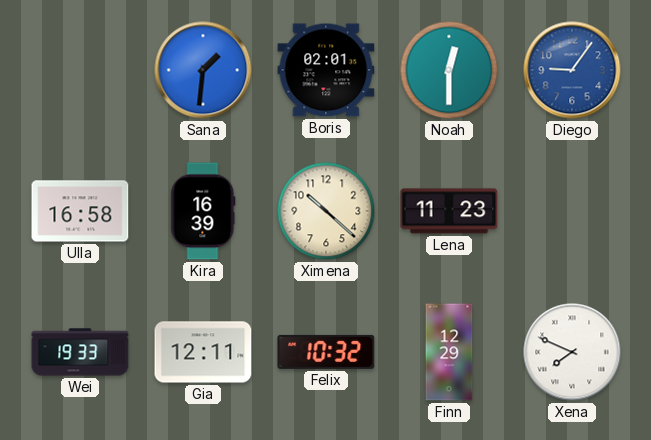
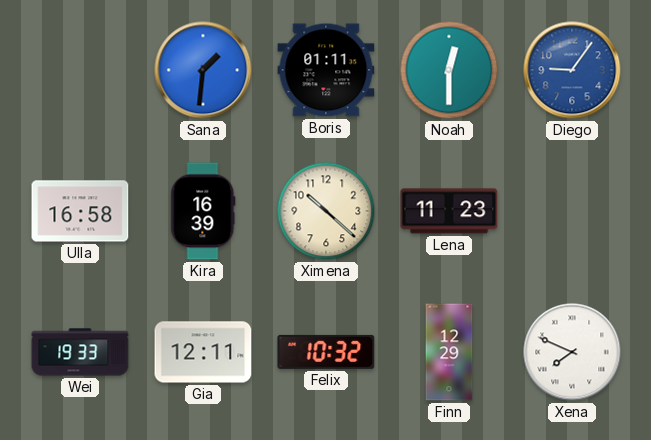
Boris: 02:01 -> 01:11
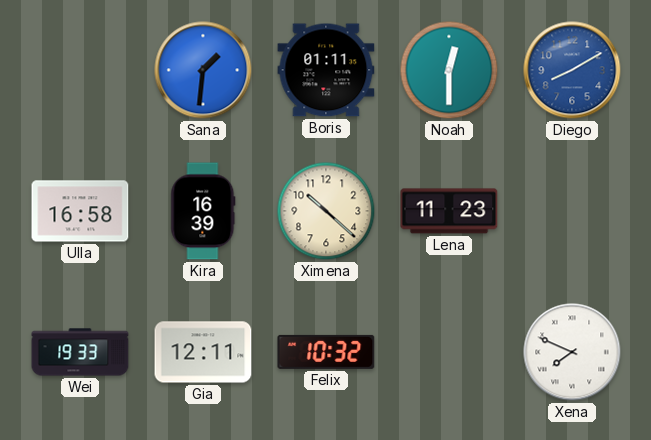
Diego: 9:06 -> 8:10
Finn: 12:29 -> none
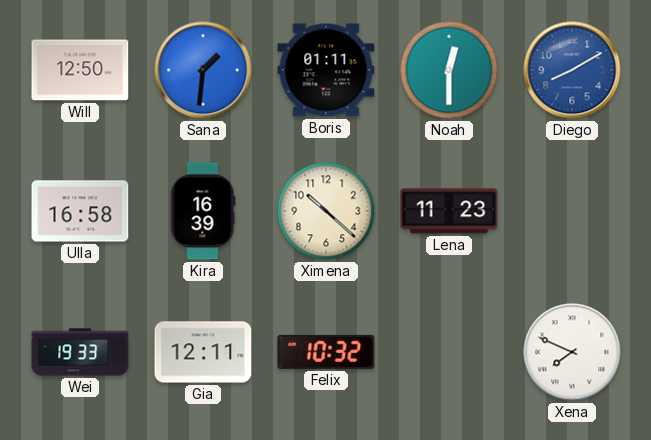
Will: none -> 12:50
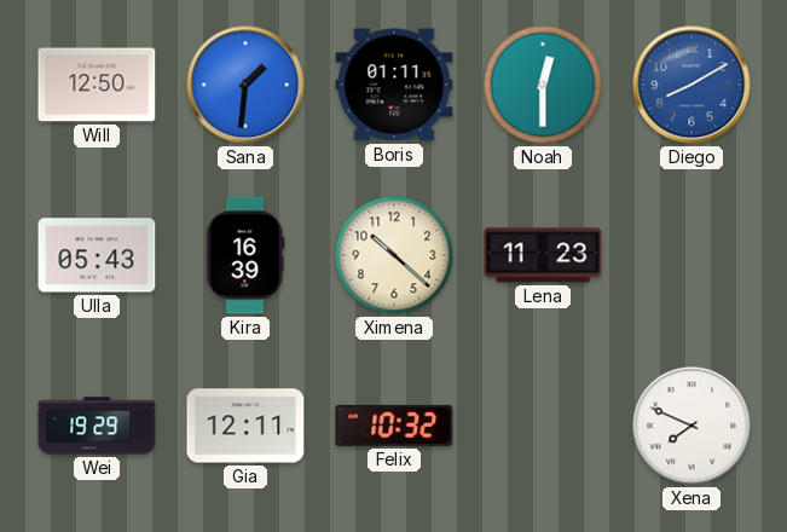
Ulla: 16:58 -> 05:43
Wei: 19:33 -> 19:29
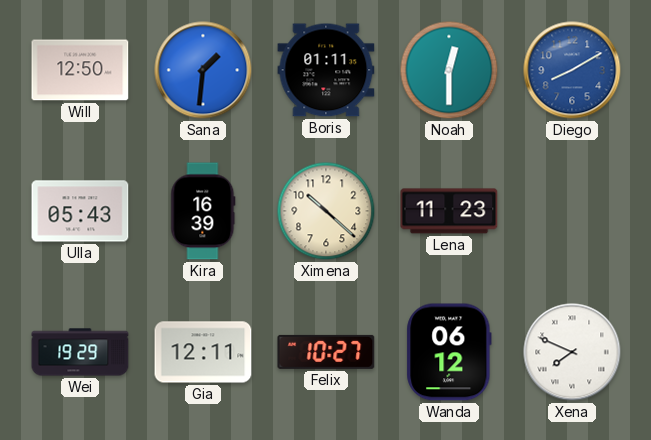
Felix: 10:32 -> 10:27
Wanda: none -> 06:12
